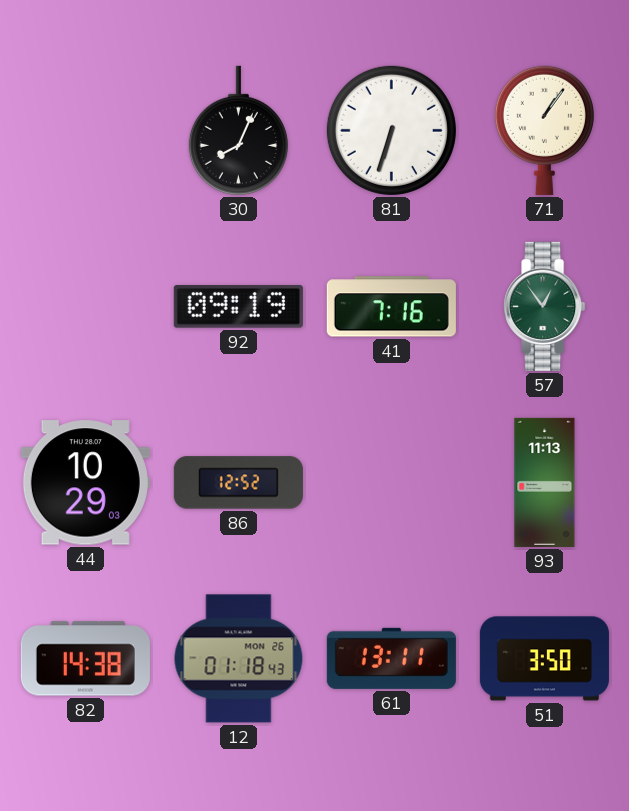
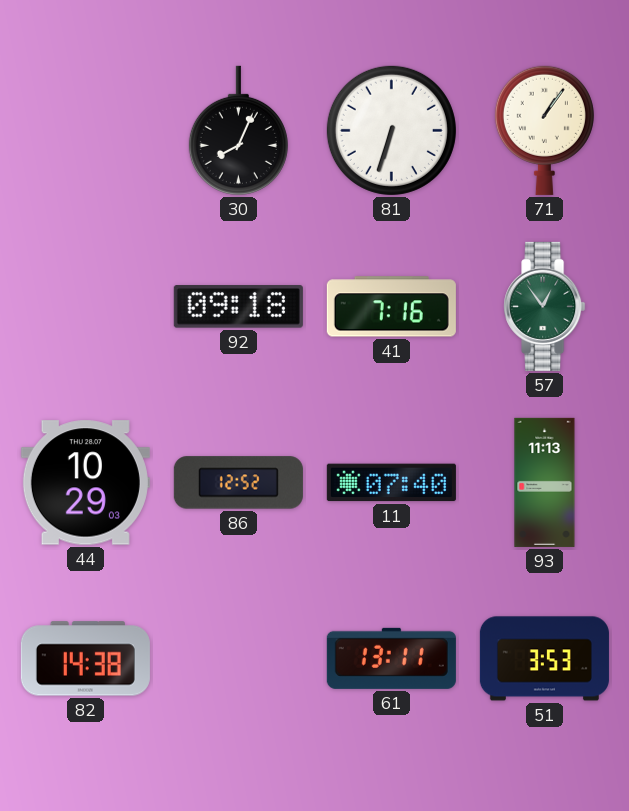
92: 09:19 -> 09:18
11: none -> 07:40
12: 01:18 -> none
51: 3:50 -> 3:53
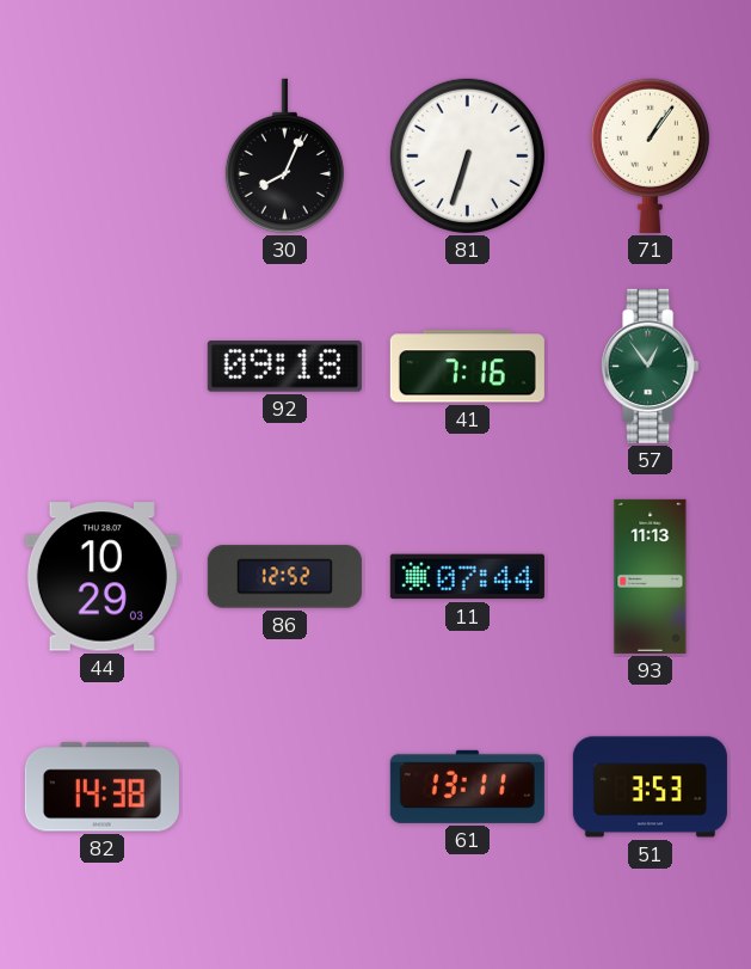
11: 07:40 -> 07:44
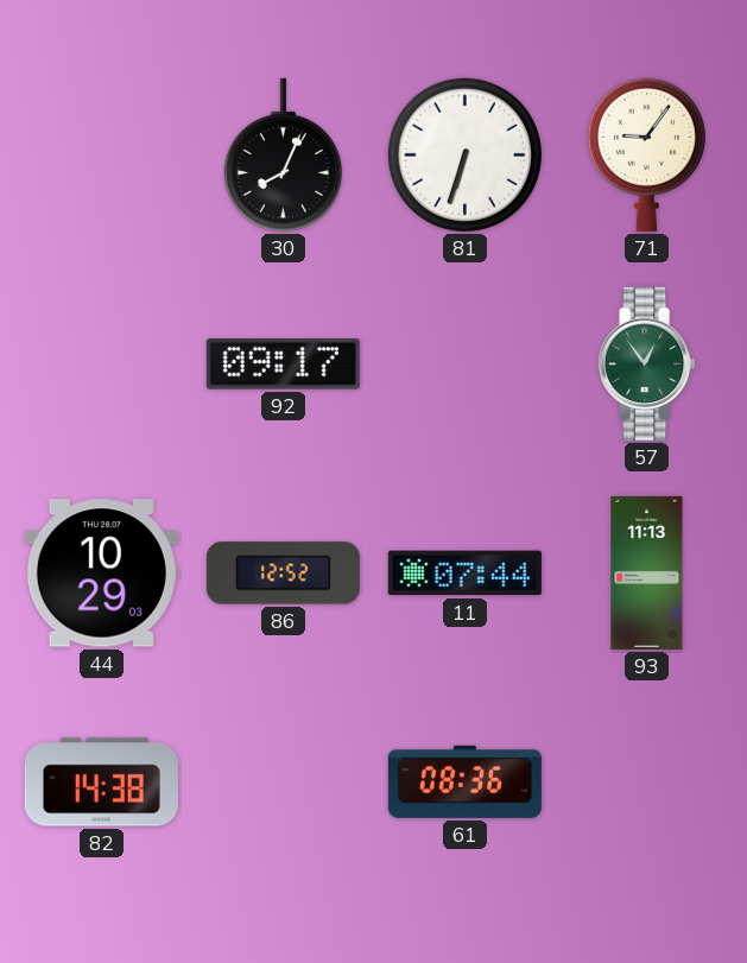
71: 1:06 -> 9:06
92: 09:18 -> 09:17
41: 7:16 -> none
61: 13:11 -> 08:36
51: 3:53 -> none
